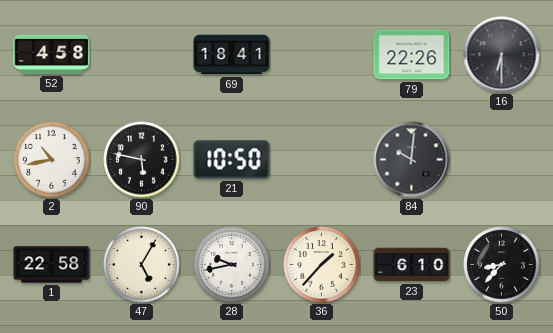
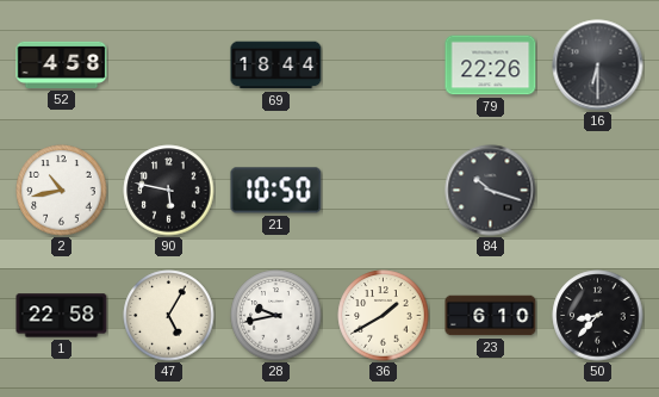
69: 18:41 -> 18:44
84: 10:01 -> 10:18
36: 1:37 -> 1:40
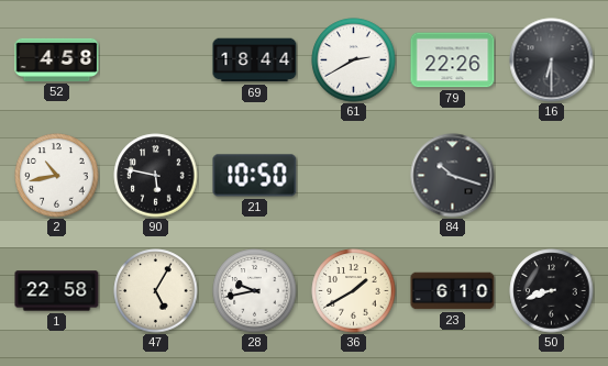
61: none -> 2:40
50: 8:37 -> 8:42
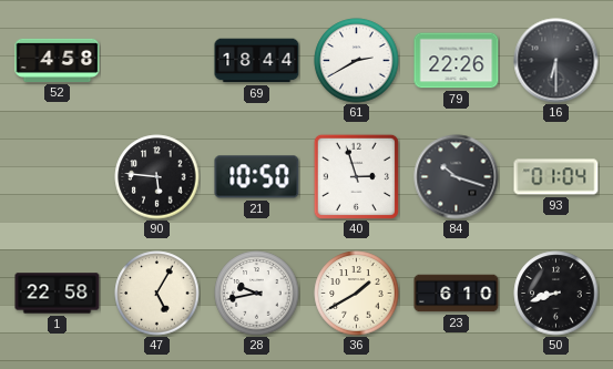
2: 10:43 -> none
90: 5:47 -> 5:46
40: none -> 2:57
93: none -> 01:04
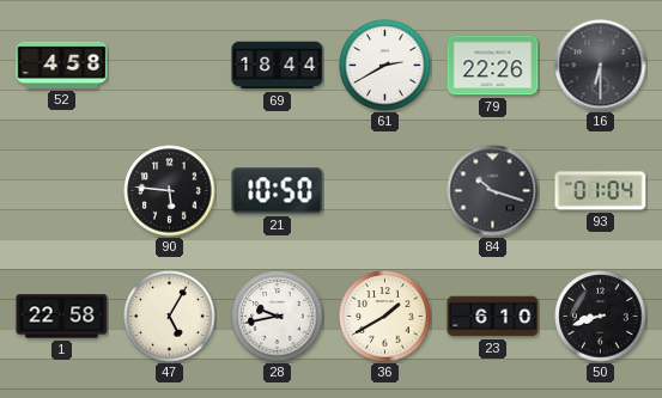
40: 2:57 -> none
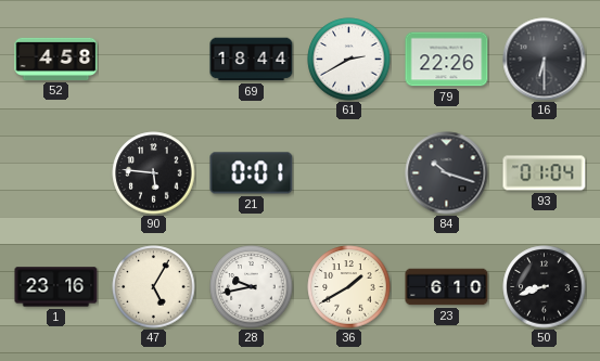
21: 10:50 -> 0:01
1: 22:58 -> 23:16
